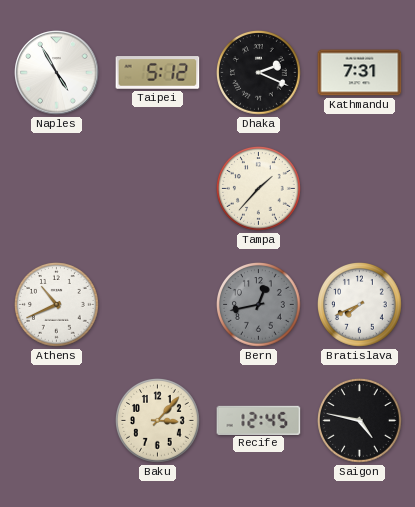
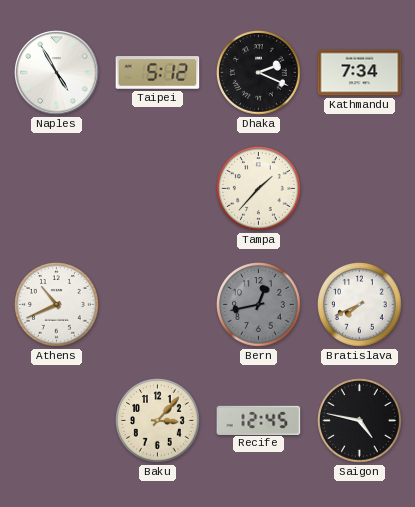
Kathmandu: 7:31 -> 7:34
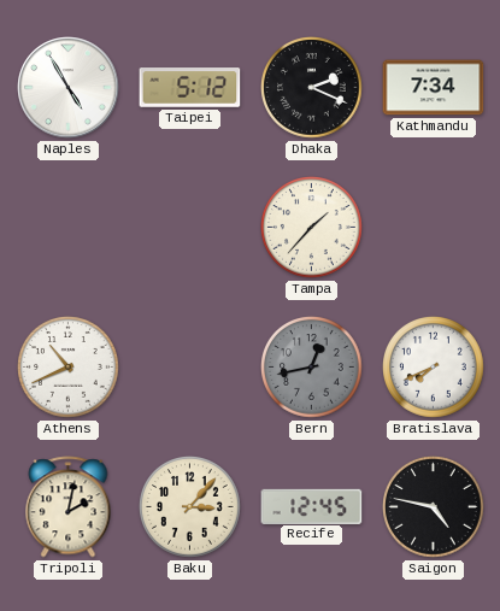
Tripoli: none -> 2:02
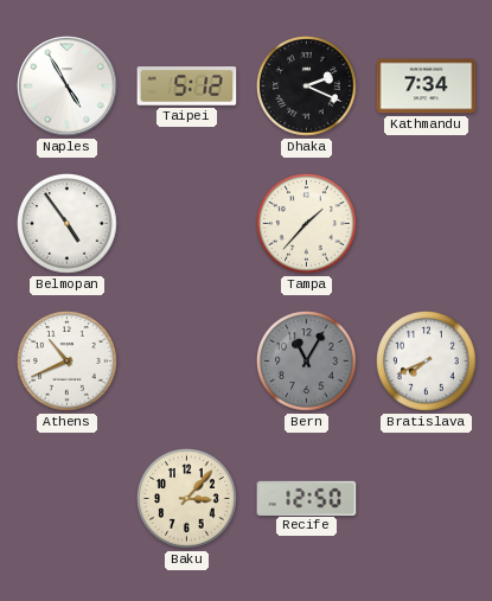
Belmopan: none -> 4:54
Bern: 12:43 -> 11:05
Tripoli: 2:02 -> none
Recife: 12:45 -> 12:50
Saigon: 4:47 -> none
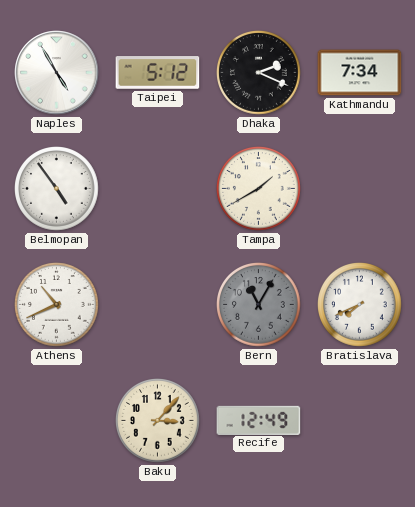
Tampa: 1:37 -> 1:40
Recife: 12:50 -> 12:49
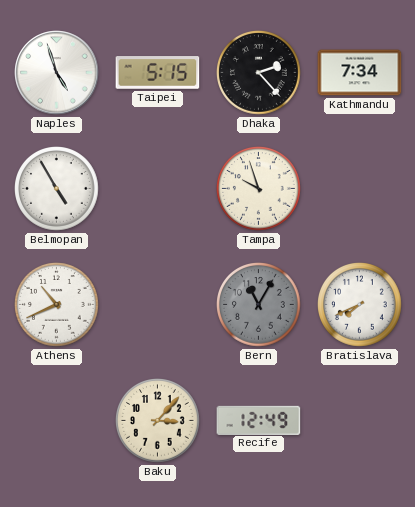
Naples: 4:55 -> 4:57
Taipei: 5:12 -> 5:15
Dhaka: 2:19 -> 2:23
Belmopan: 4:54 -> 4:55
Tampa: 1:40 -> 9:57
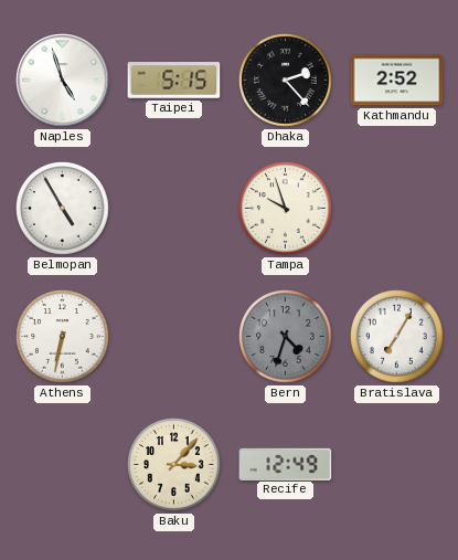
Kathmandu: 7:34 -> 2:52
Athens: 10:41 -> 6:32
Bern: 11:05 -> 4:33
Bratislava: 7:41 -> 7:05
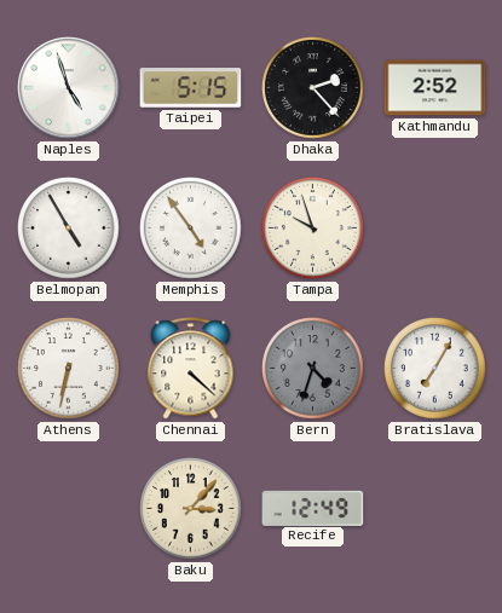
Memphis: none -> 4:54
Chennai: none -> 4:22
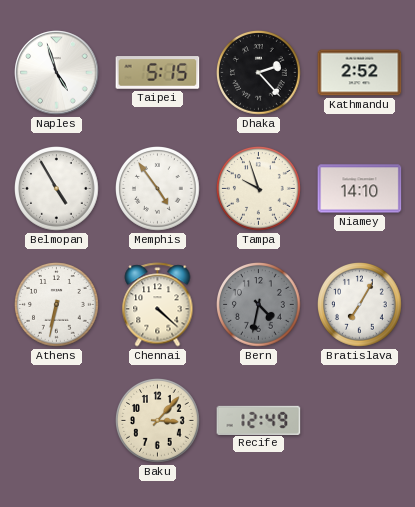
Niamey: none -> 14:10
Bern: 4:33 -> 4:32
